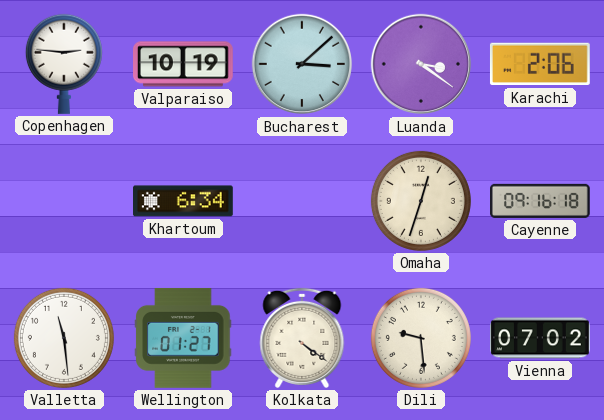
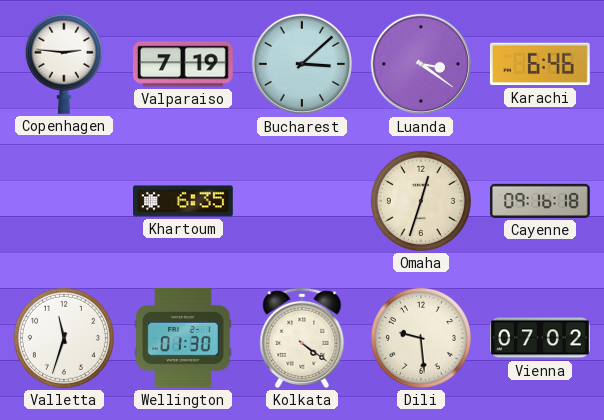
Valparaiso: 10:19 -> 7:19
Karachi: 2:06 -> 6:46
Khartoum: 6:34 -> 6:35
Valletta: 11:29 -> 11:33
Wellington: 01:27 -> 01:30
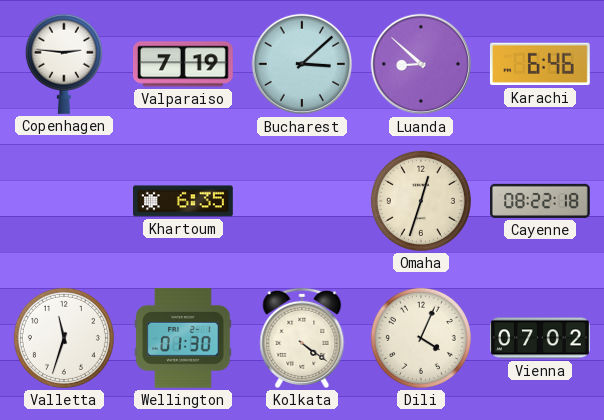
Luanda: 3:21 -> 8:52
Cayenne: 09:16 -> 08:22
Dili: 9:29 -> 4:04
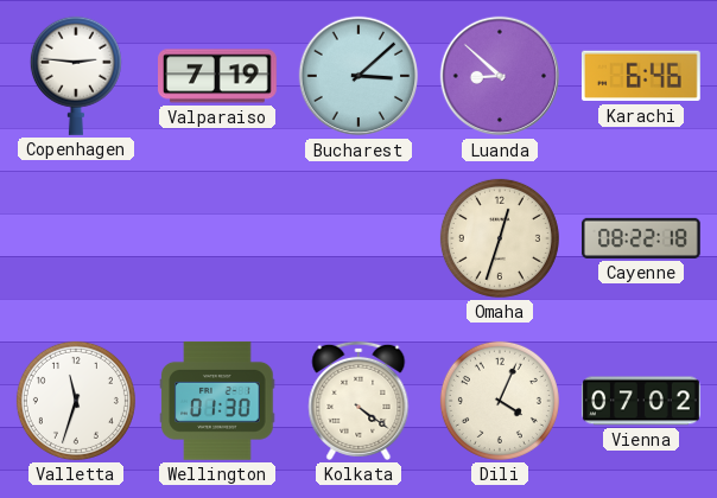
Khartoum: 6:35 -> none
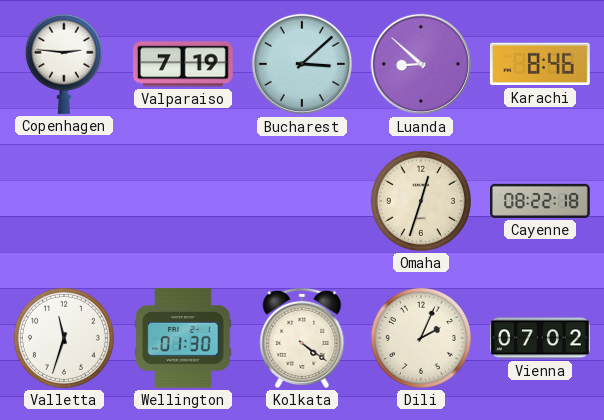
Karachi: 6:46 -> 8:46
Dili: 4:04 -> 2:04
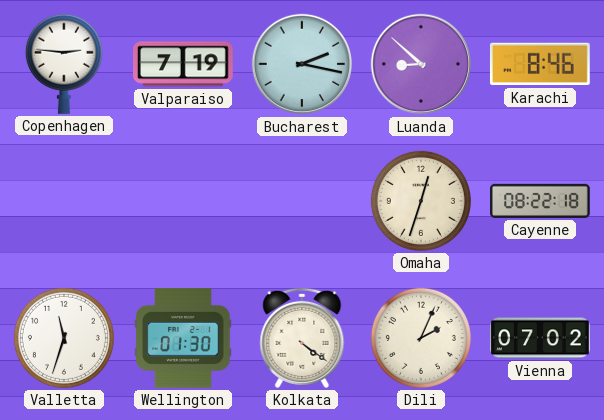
Bucharest: 3:08 -> 2:17
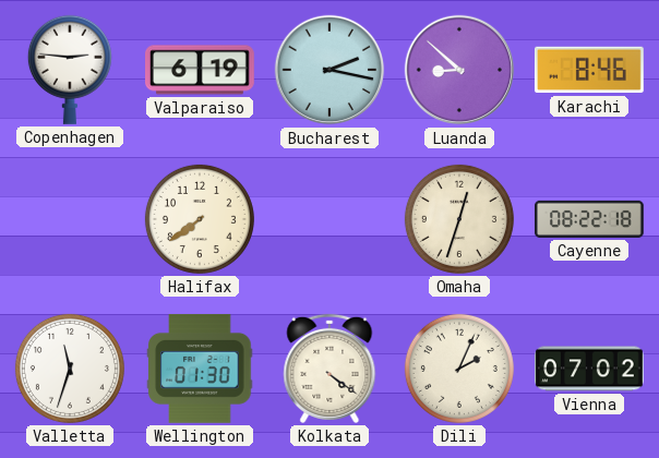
Valparaiso: 7:19 -> 6:19
Halifax: none -> 7:39
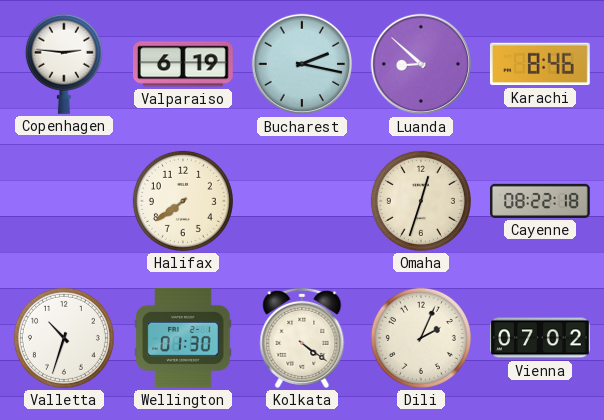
Valletta: 11:33 -> 10:33
